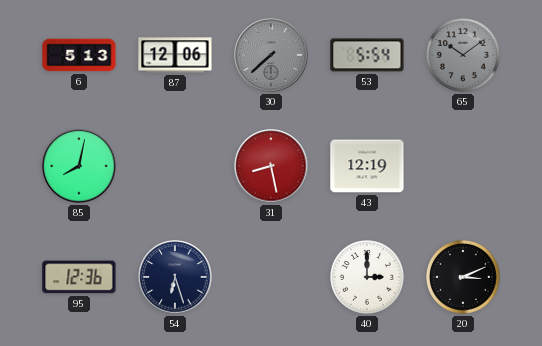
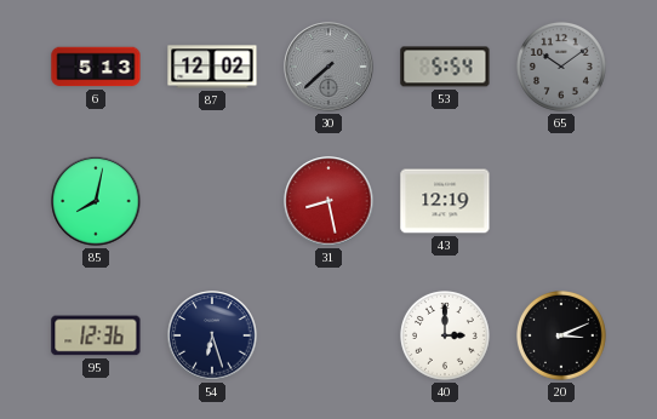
87: 12:06 -> 12:02
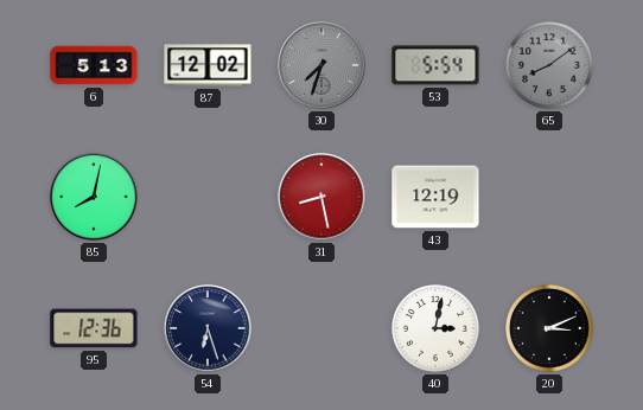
30: 7:38 -> 7:33
65: 10:09 -> 8:09
40: 3:00 -> 3:02
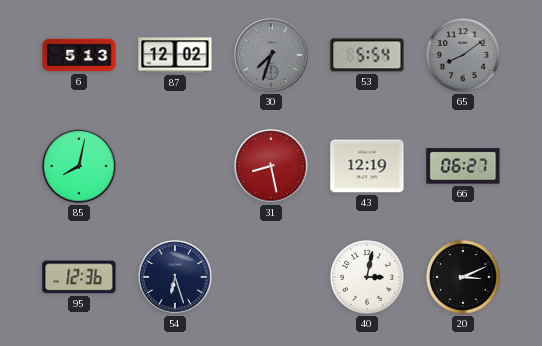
66: none -> 06:27
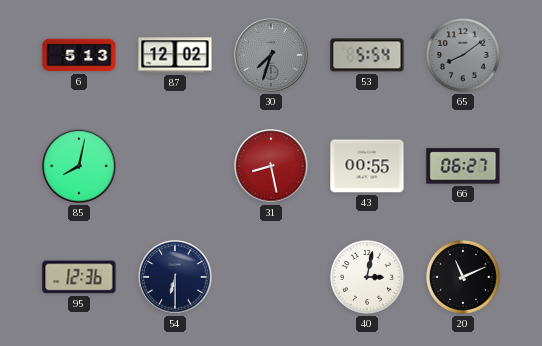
43: 12:19 -> 00:55
54: 6:27 -> 6:30
20: 3:11 -> 11:11
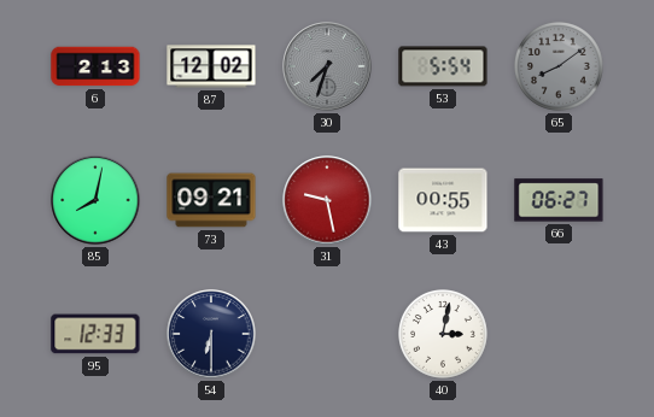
6: 5:13 -> 2:13
73: none -> 09:21
31: 8:28 -> 9:28
95: 12:36 -> 12:33
20: 11:11 -> none
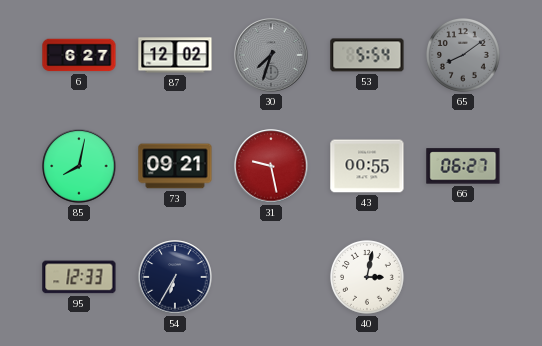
6: 2:13 -> 6:27
54: 6:30 -> 6:35
